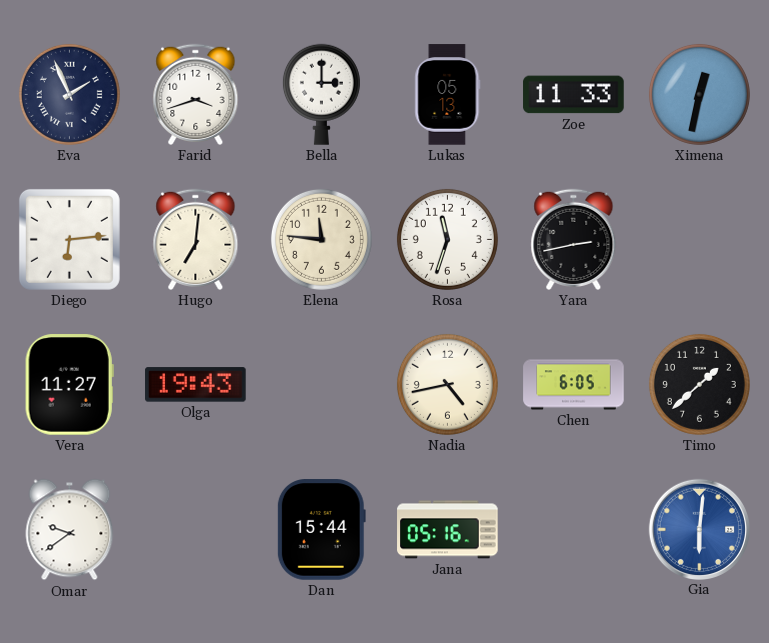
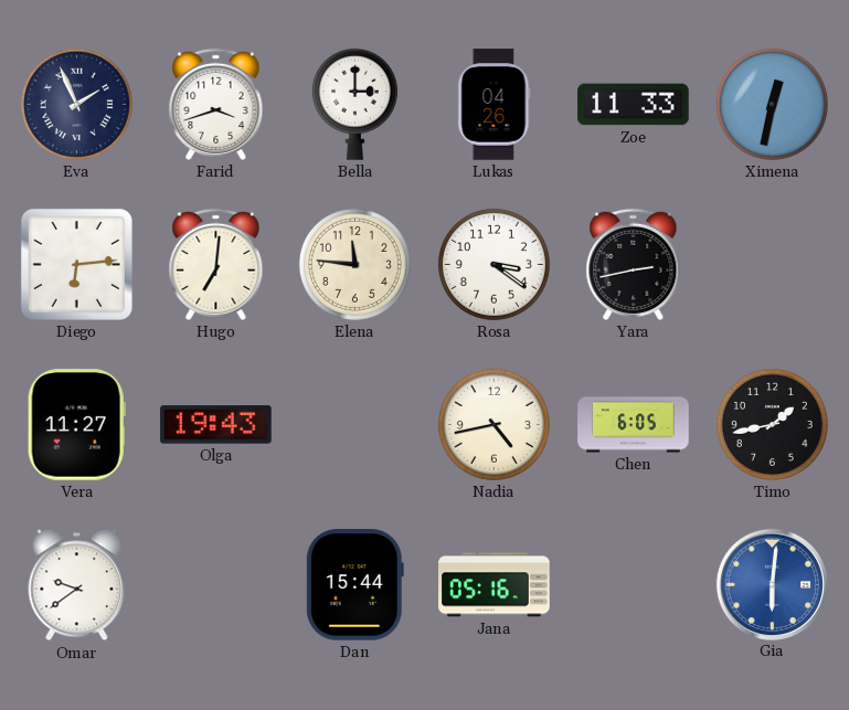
Lukas: 05:13 -> 04:26
Rosa: 11:33 -> 3:21
Timo: 1:38 -> 1:43
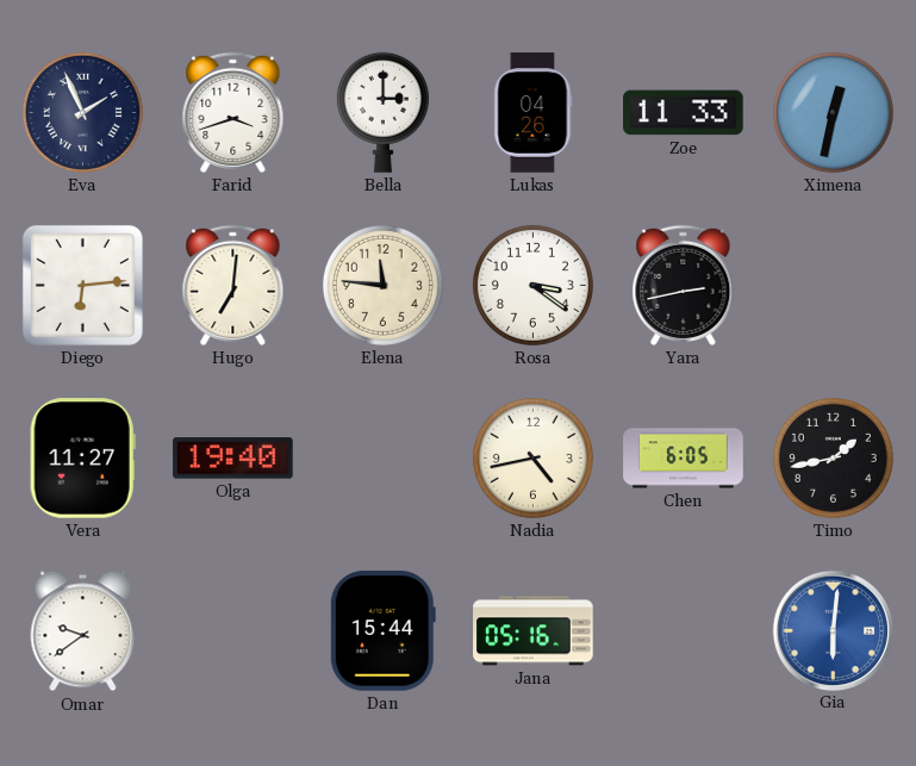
Olga: 19:43 -> 19:40
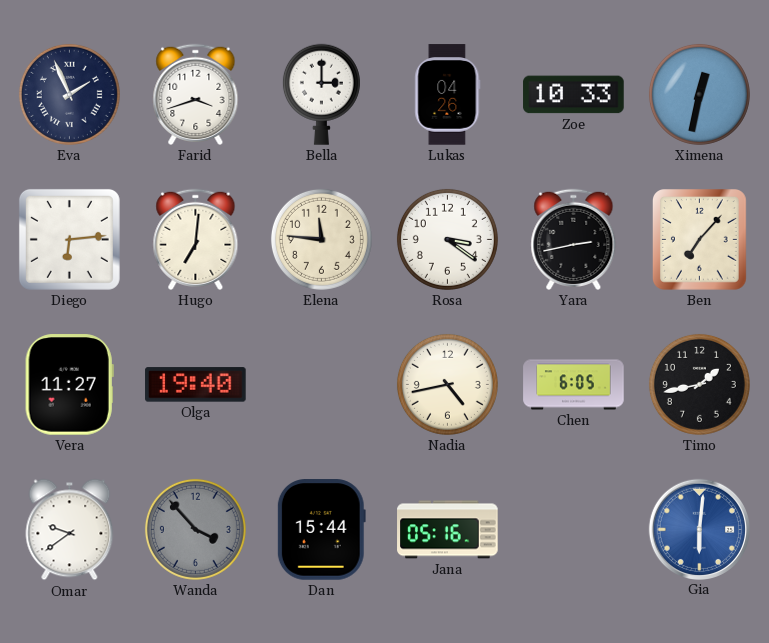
Zoe: 11:33 -> 10:33
Ben: none -> 7:07
Wanda: none -> 3:53
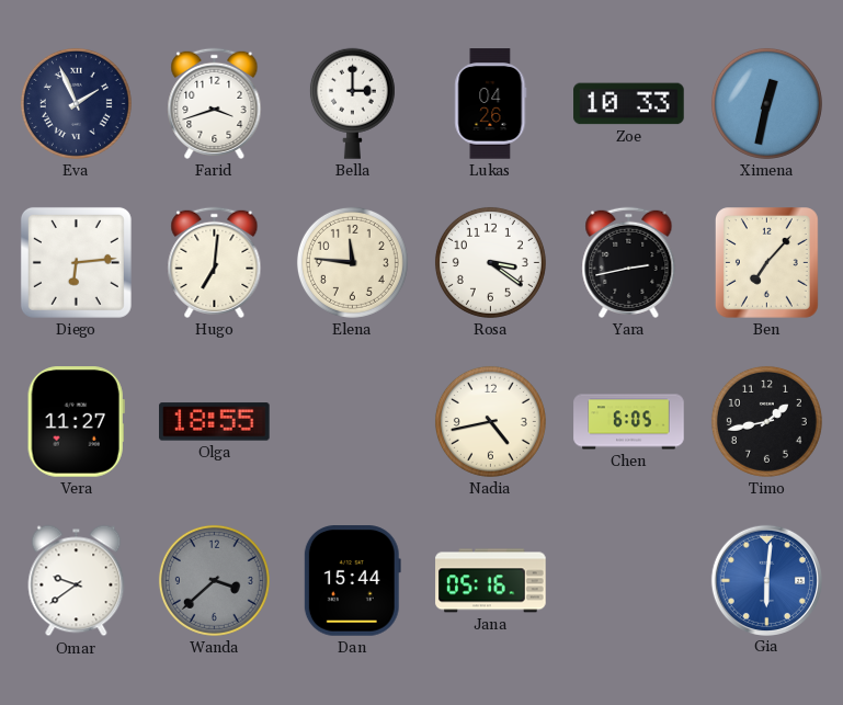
Olga: 19:40 -> 18:55
Wanda: 3:53 -> 3:38
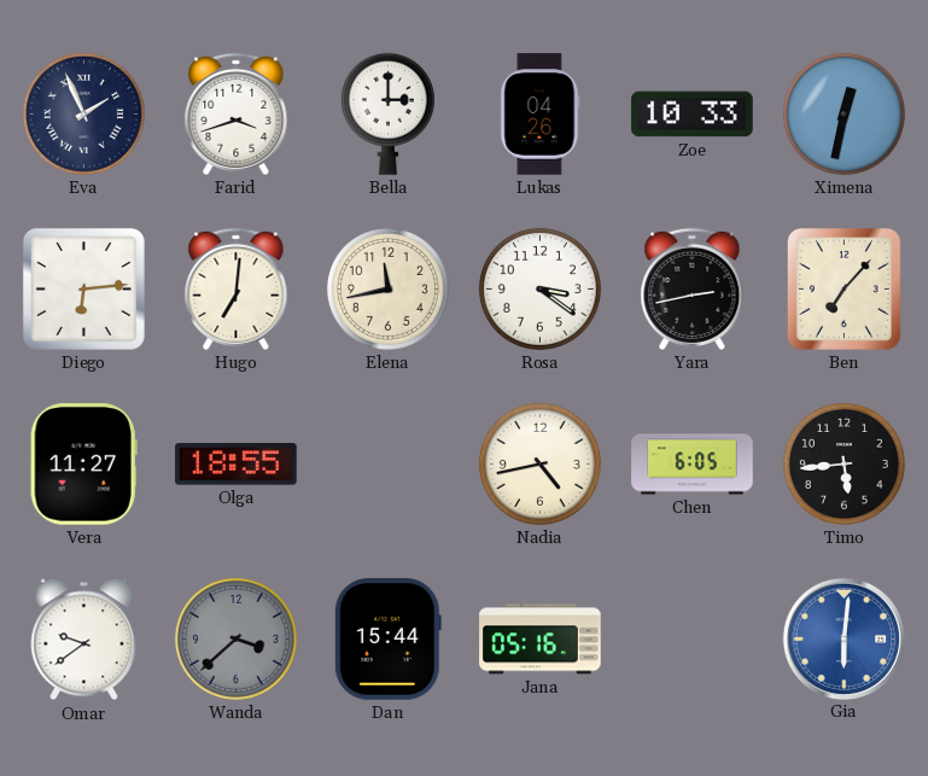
Elena: 11:46 -> 11:43
Timo: 1:43 -> 5:44
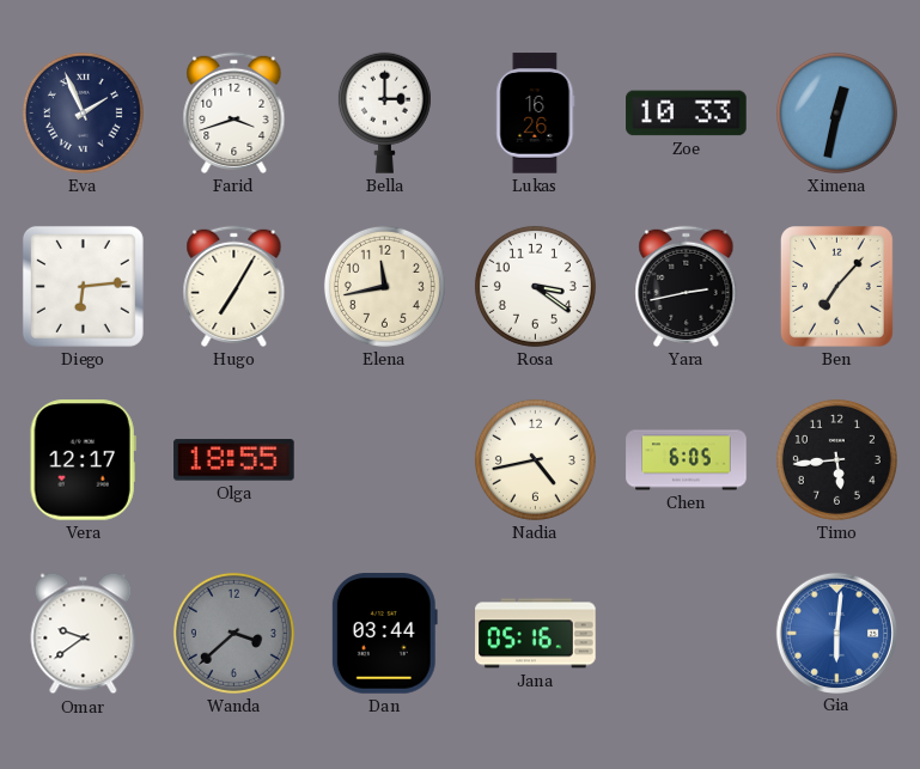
Lukas: 04:26 -> 16:26
Hugo: 7:01 -> 7:05
Vera: 11:27 -> 12:17
Dan: 15:44 -> 03:44
